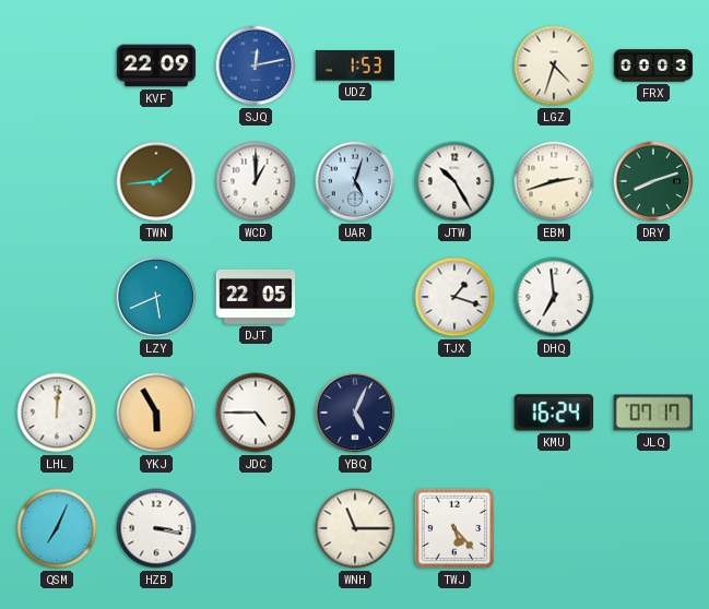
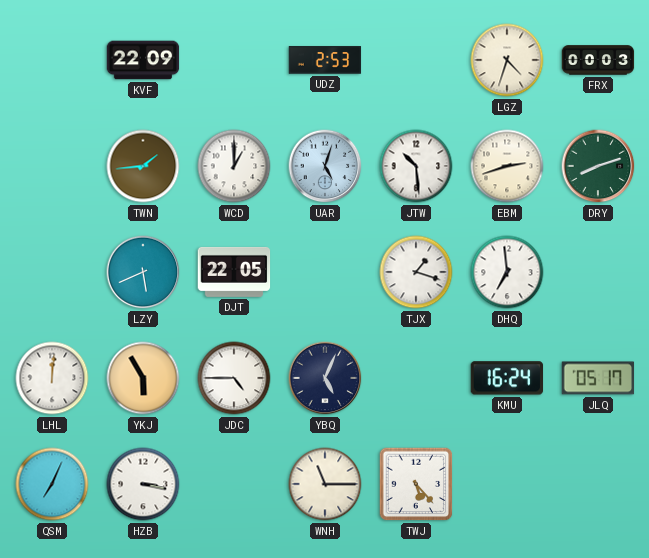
SJQ: 12:13 -> none
UDZ: 1:53 -> 2:53
JTW: 10:25 -> 10:29
JLQ: 07:17 -> 05:17
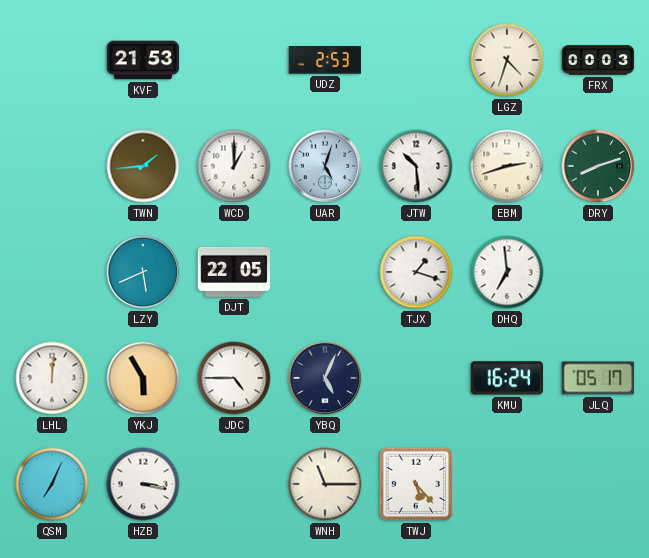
KVF: 22:09 -> 21:53
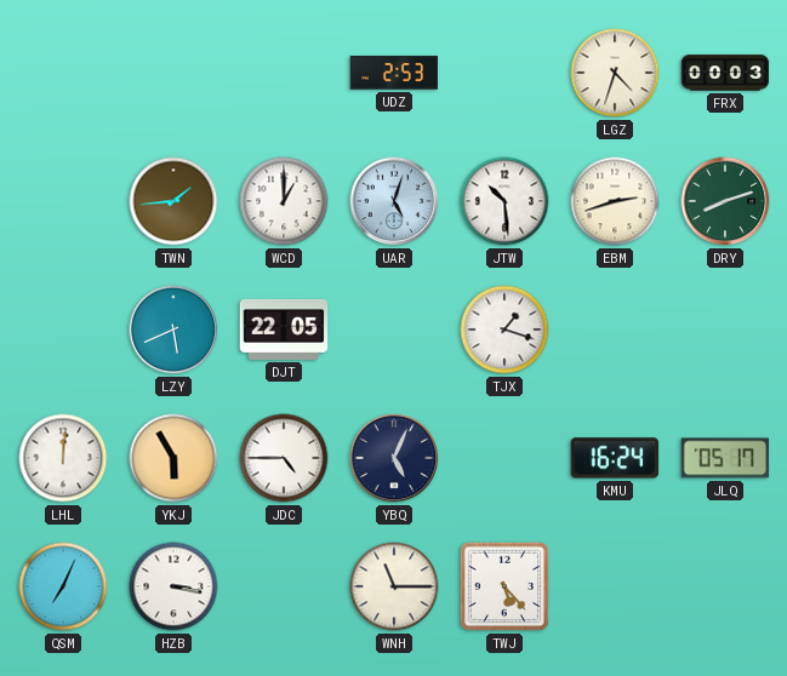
KVF: 21:53 -> none
DHQ: 6:59 -> none
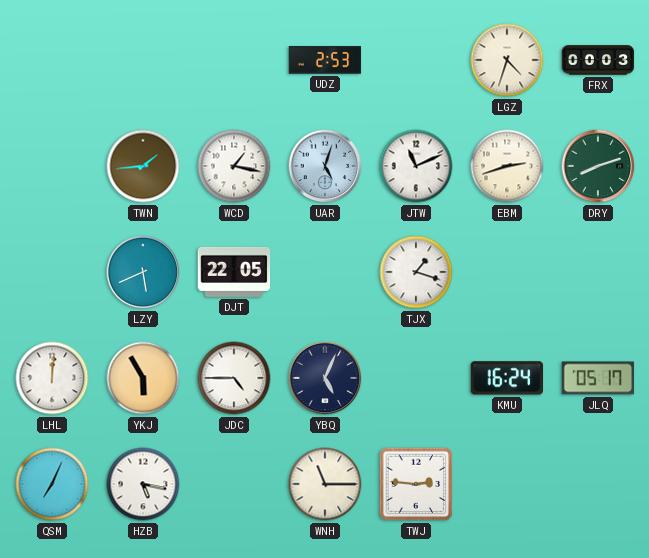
WCD: 1:00 -> 1:17
JTW: 10:29 -> 11:11
HZB: 3:17 -> 5:17
TWJ: 5:23 -> 2:46
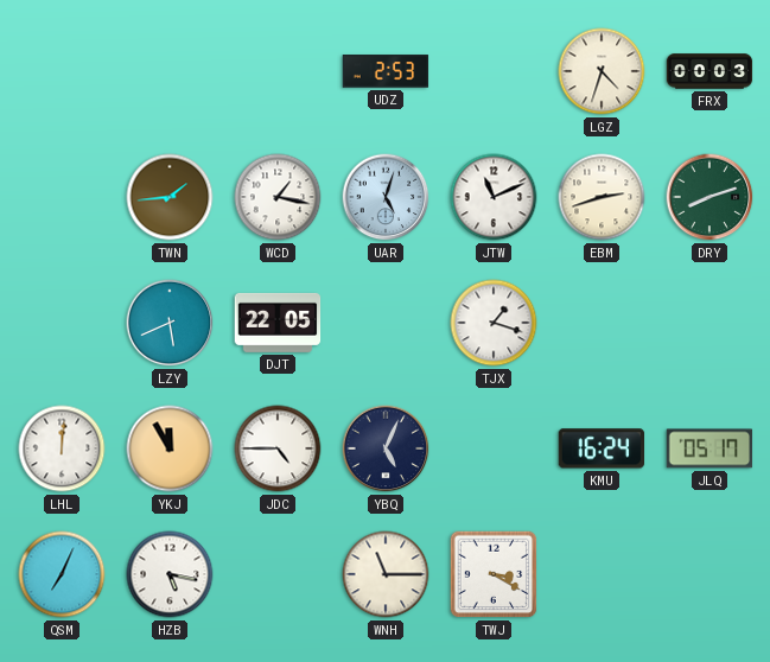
YKJ: 5:55 -> 11:55
TWJ: 2:46 -> 3:20
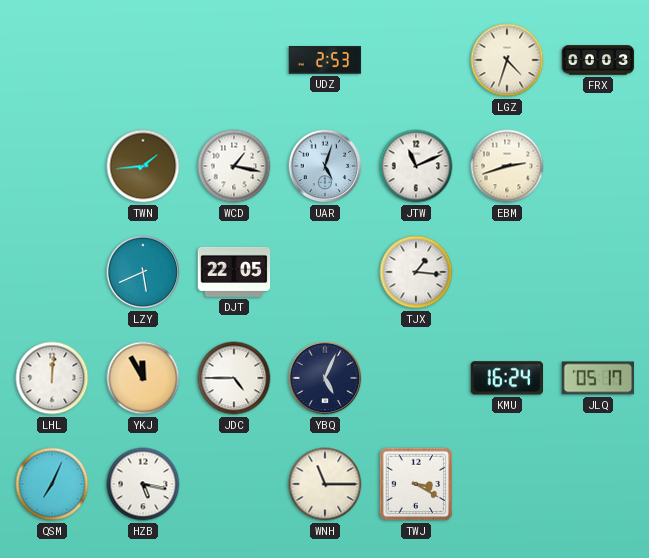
DRY: 8:12 -> none
TJX: 1:18 -> 1:16
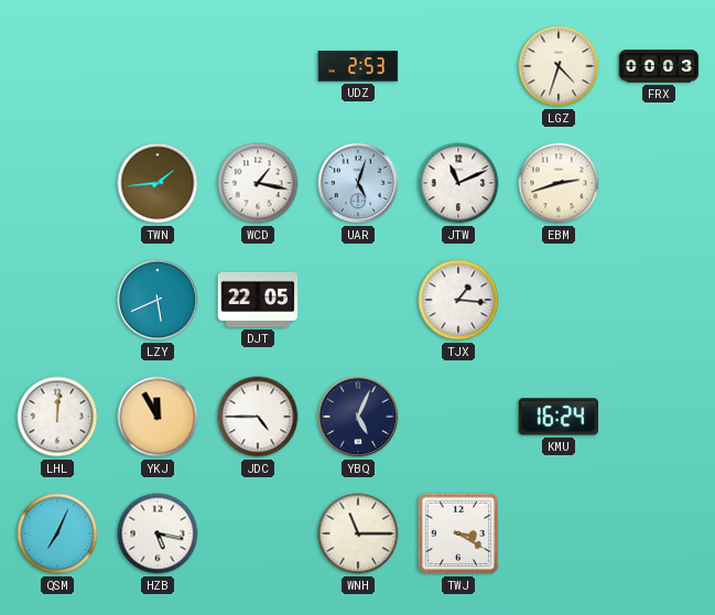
JLQ: 05:17 -> none
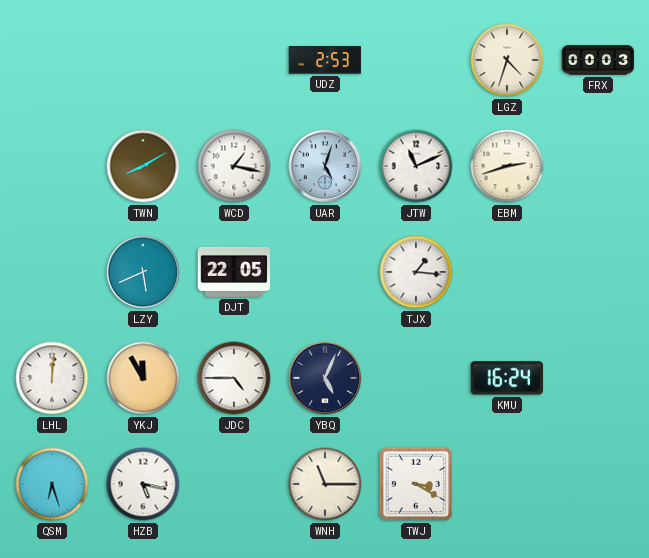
TWN: 1:44 -> 8:10
QSM: 7:04 -> 6:27
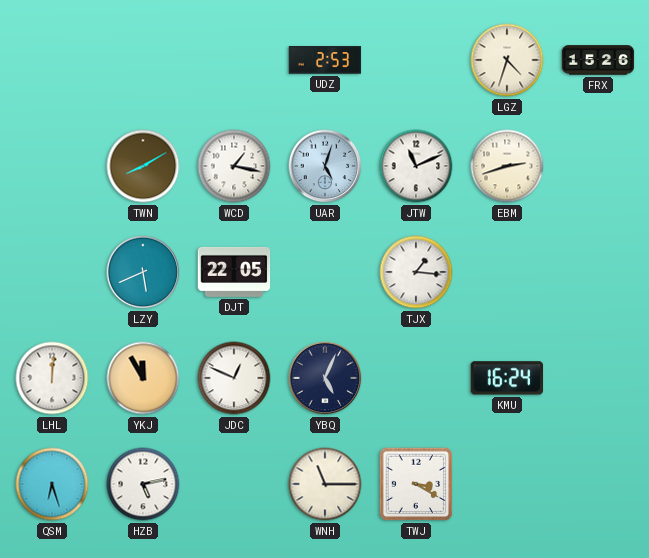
FRX: 00:03 -> 15:26
JDC: 4:45 -> 12:49
HZB: 5:17 -> 5:13
